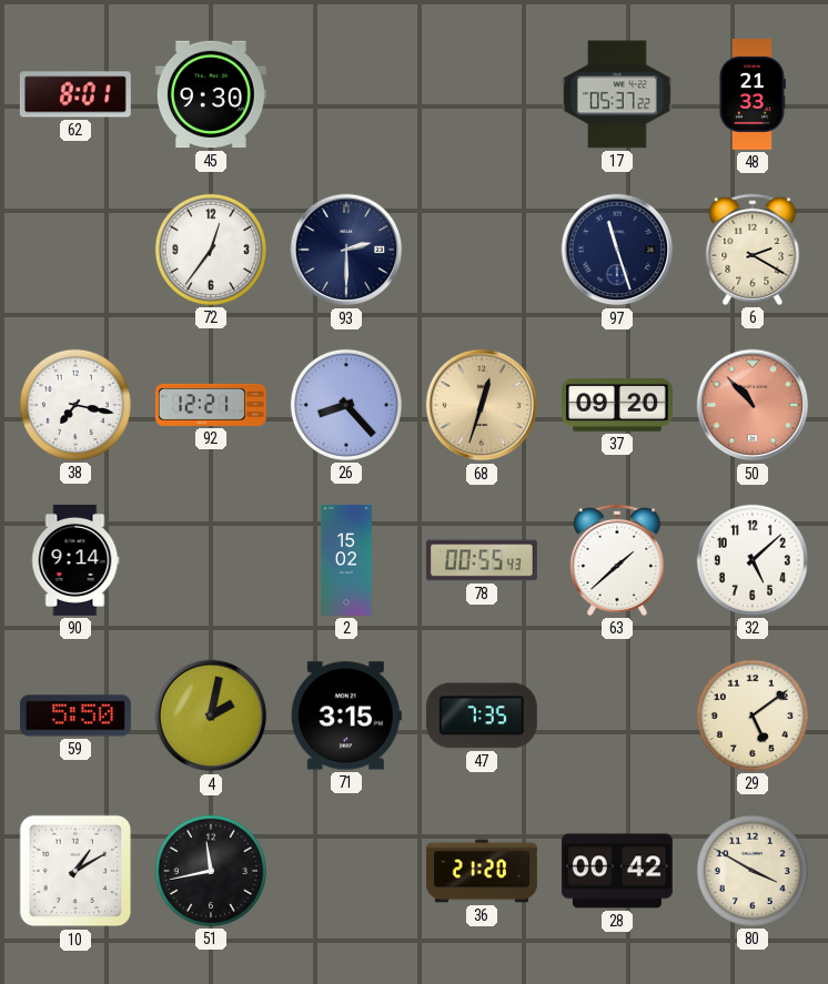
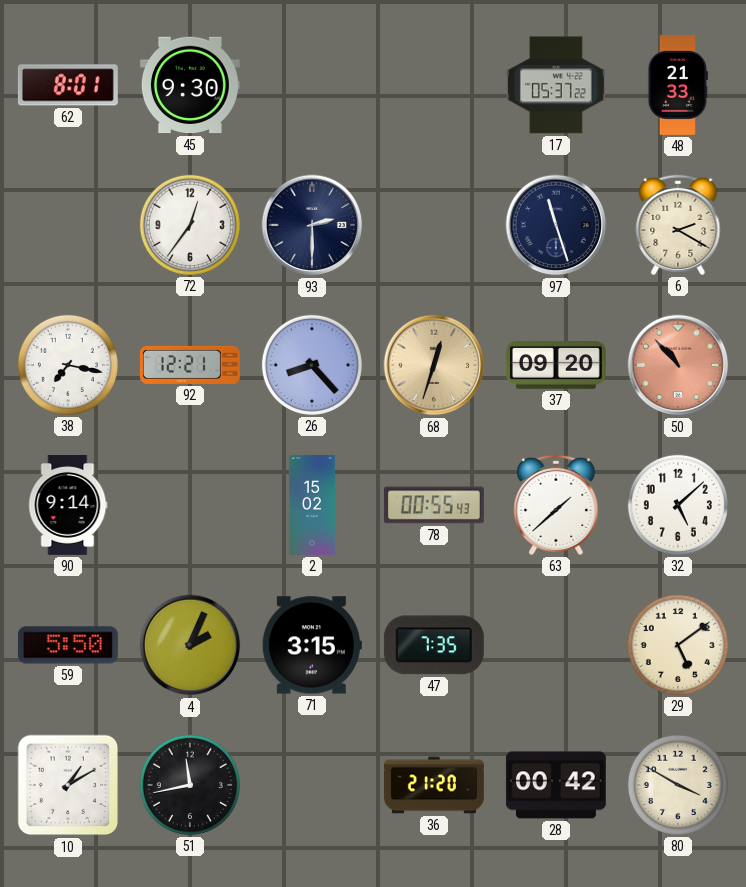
4: 2:02 -> 2:04
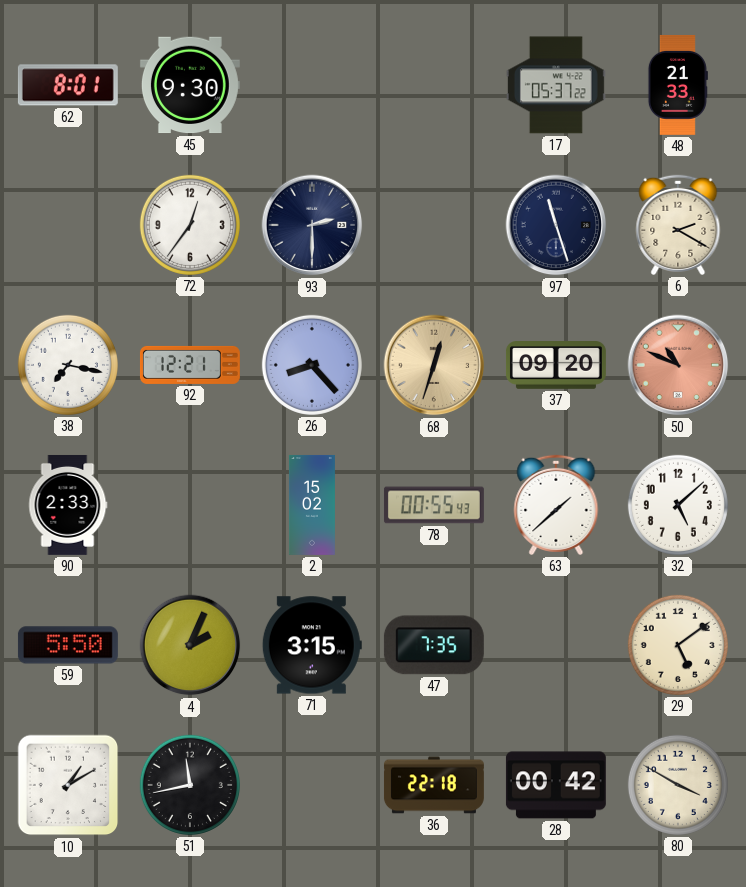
50: 10:53 -> 10:49
90: 9:14 -> 2:33
36: 21:20 -> 22:18
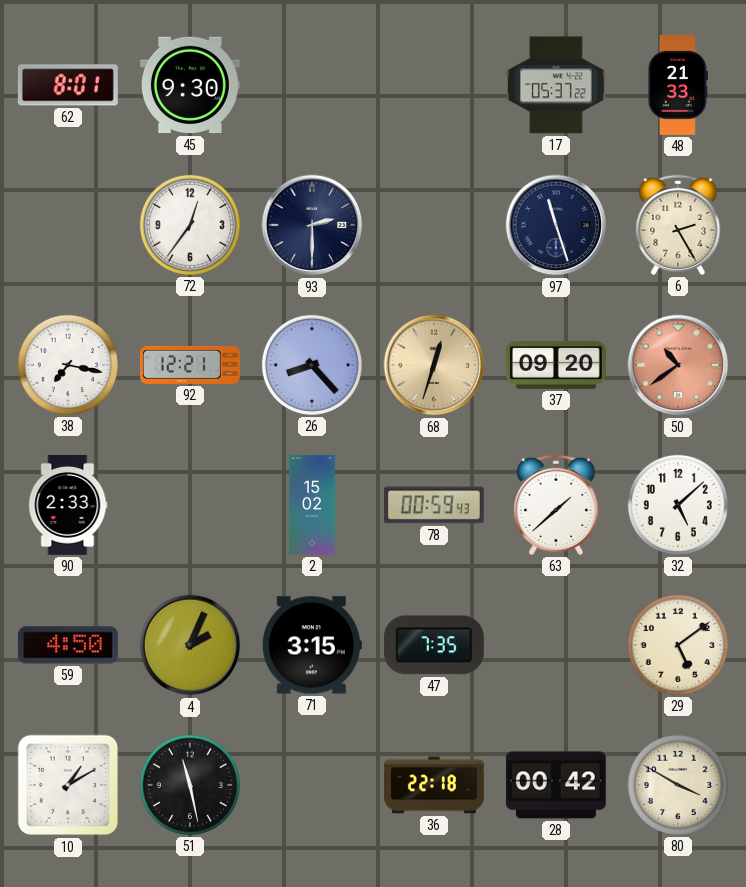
6: 2:20 -> 2:25
50: 10:49 -> 10:39
78: 00:55 -> 00:59
59: 5:50 -> 4:50
51: 11:43 -> 11:28
